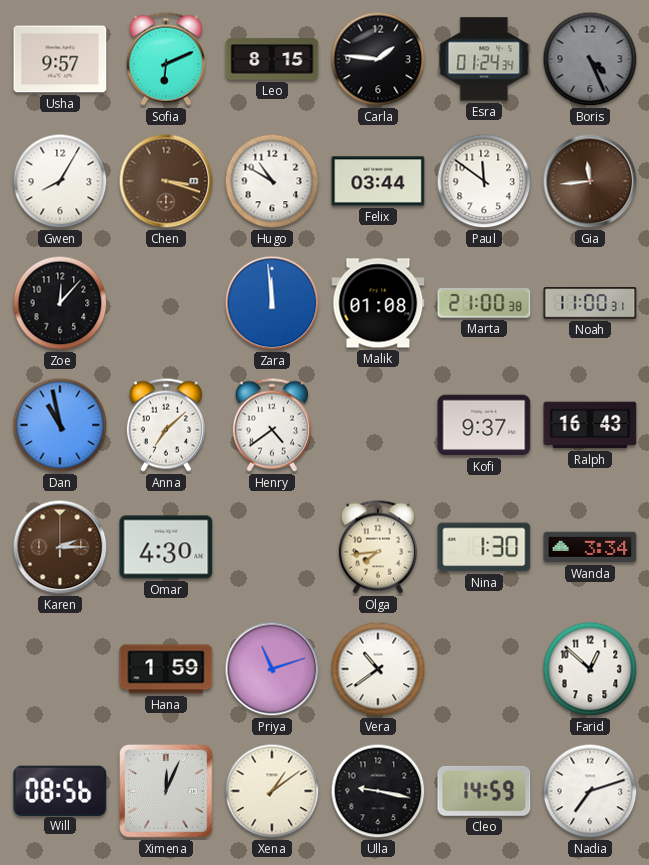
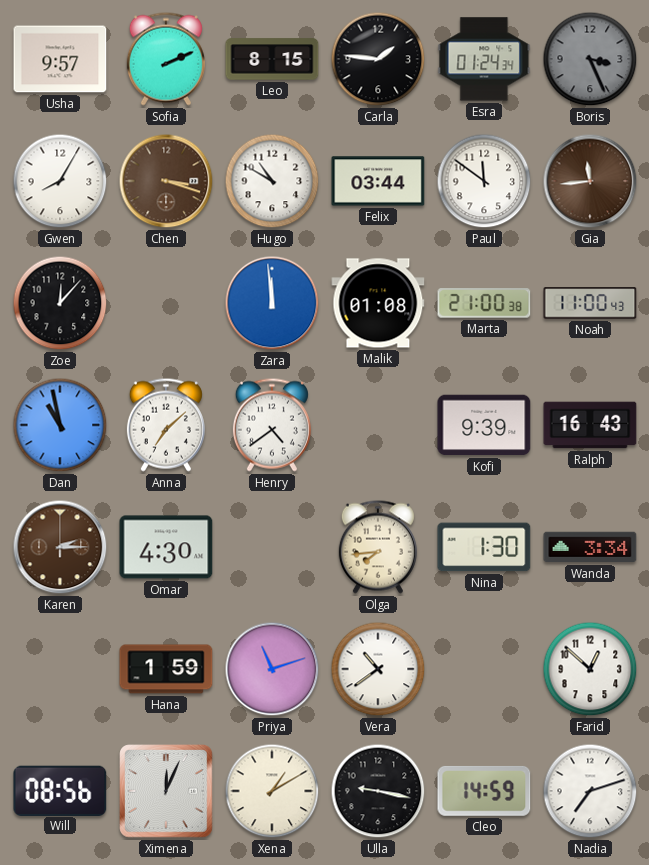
Sofia: 6:11 -> 2:11
Boris: 4:26 -> 3:26
Noah: 11:00:31 -> 11:00:43
Kofi: 9:37 -> 9:39
Xena: 1:09 -> 1:10
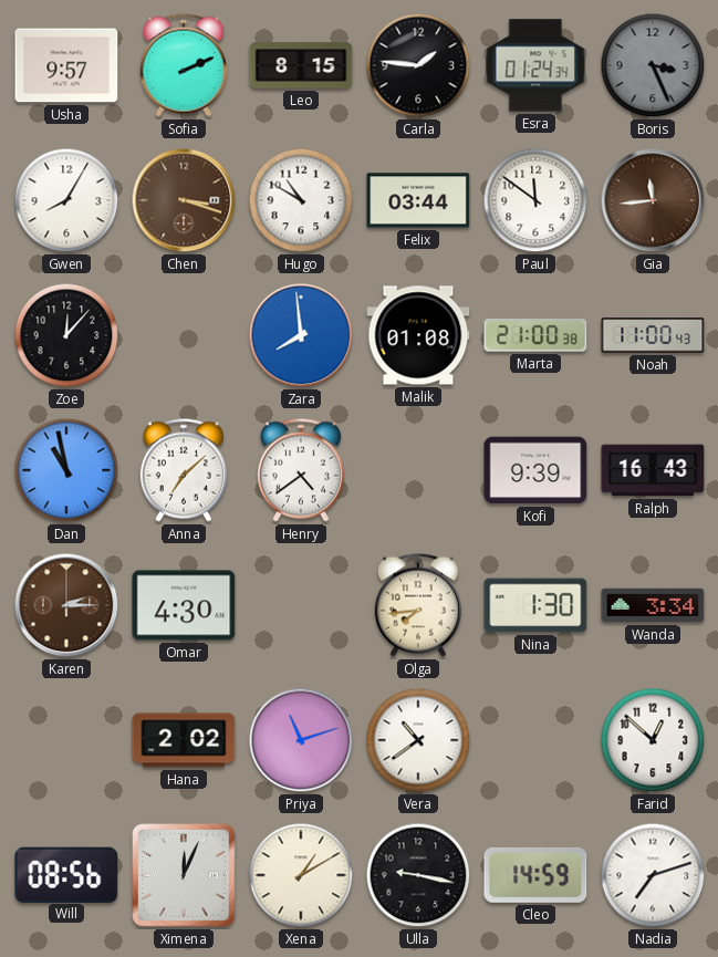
Zara: 11:59 -> 7:59
Hana: 1:59 -> 2:02
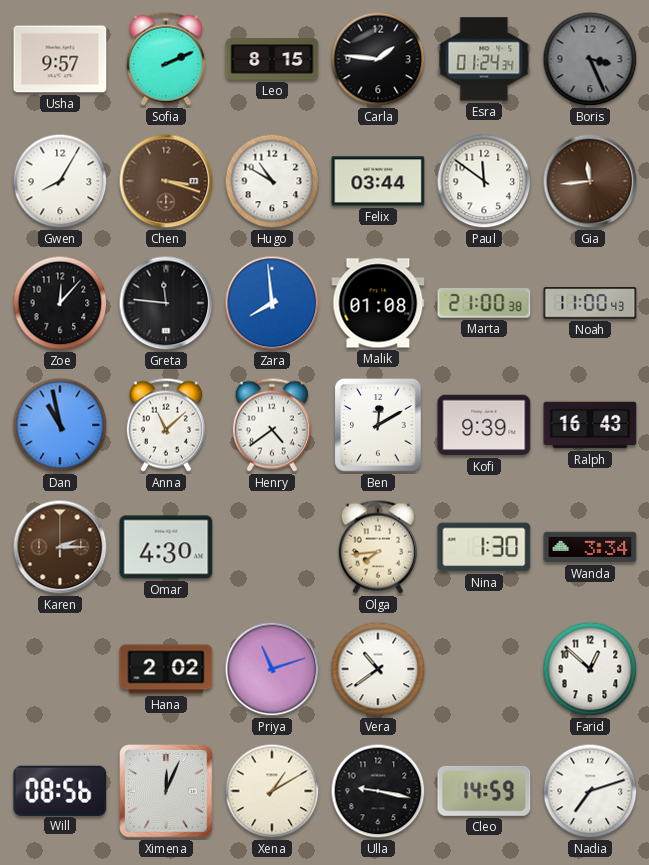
Greta: none -> 11:46
Anna: 7:08 -> 11:08
Ben: none -> 12:10
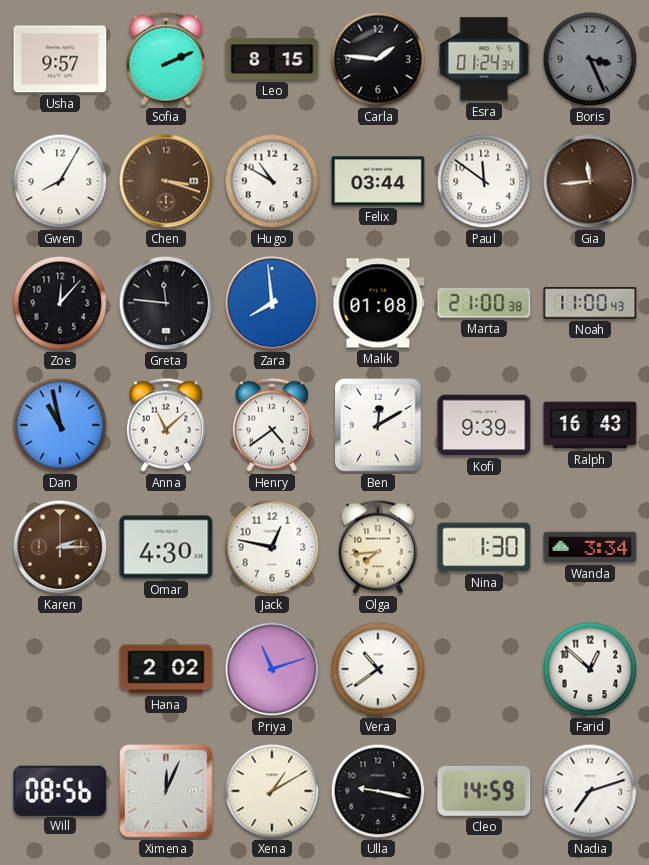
Jack: none -> 12:47
